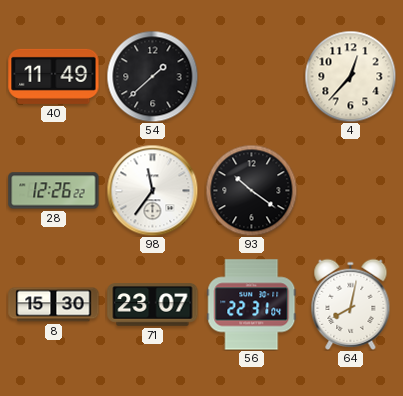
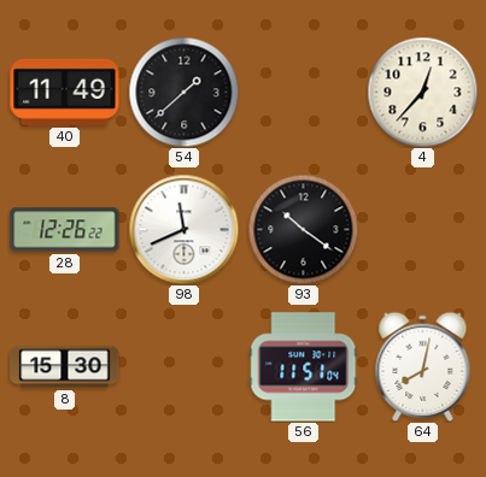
98: 11:36 -> 11:41
71: 23:07 -> none
56: 22:31 -> 11:51
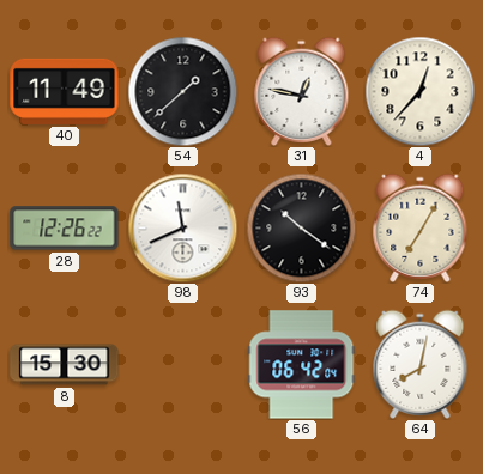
31: none -> 12:47
74: none -> 7:05
56: 11:51 -> 06:42
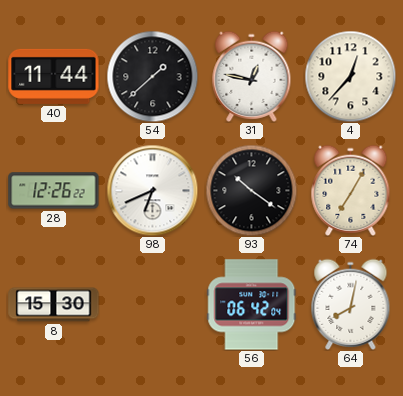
40: 11:49 -> 11:44
98: 11:41 -> 6:41
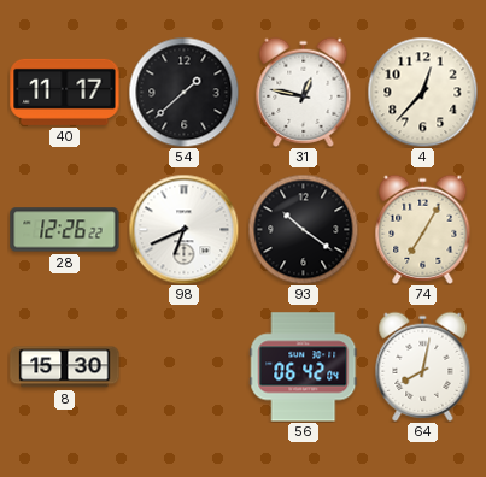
40: 11:44 -> 11:17
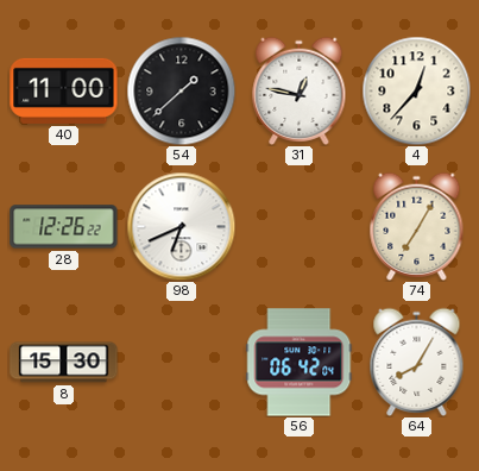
40: 11:17 -> 11:00
93: 10:21 -> none
64: 8:02 -> 8:05
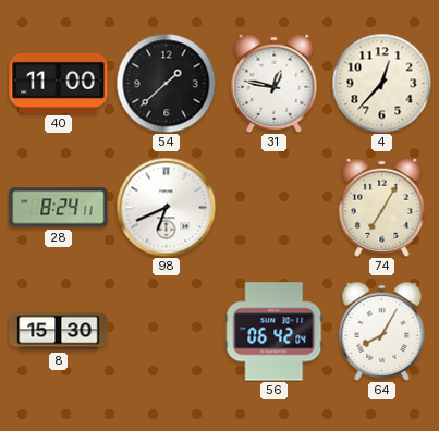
28: 12:26 -> 8:24
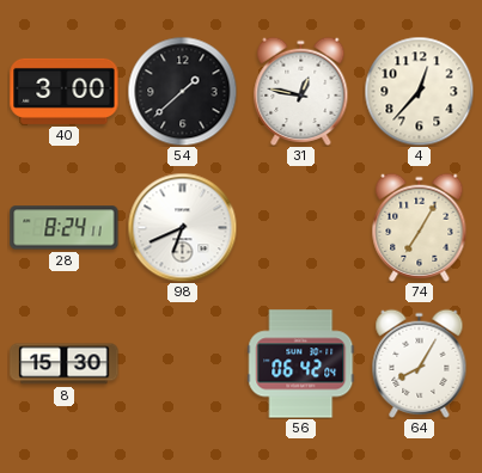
40: 11:00 -> 3:00
